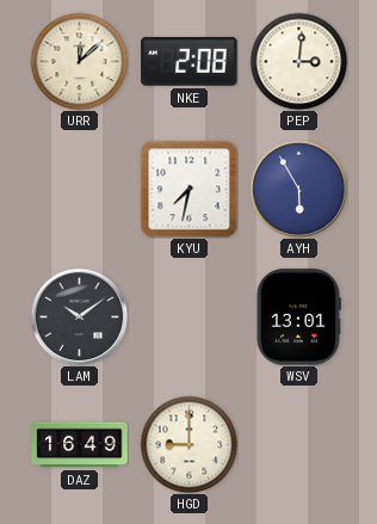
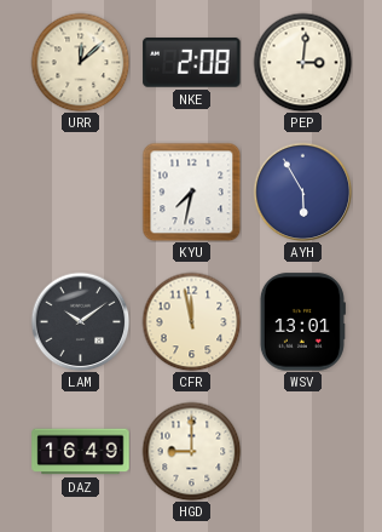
CFR: none -> 11:58
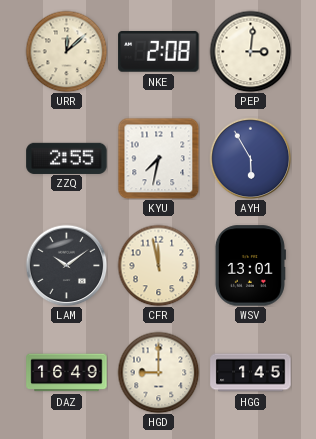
ZZQ: none -> 2:55
HGG: none -> 1:45
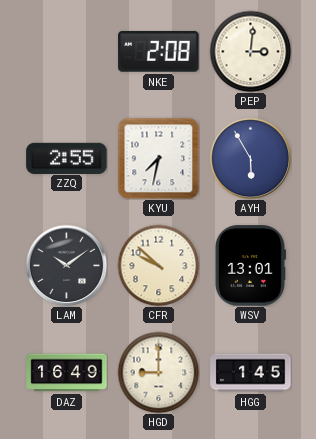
URR: 12:08 -> none
CFR: 11:58 -> 9:52
